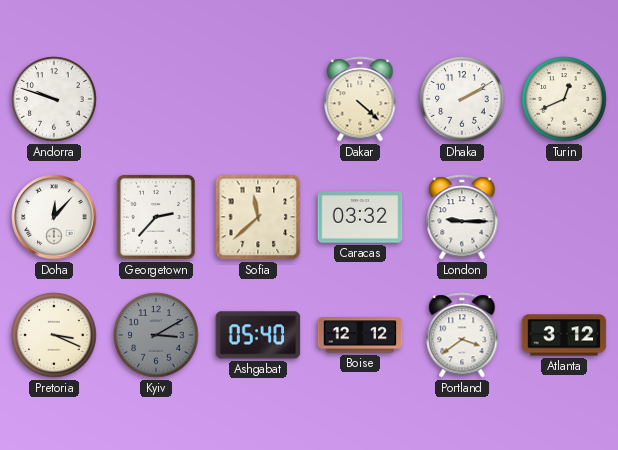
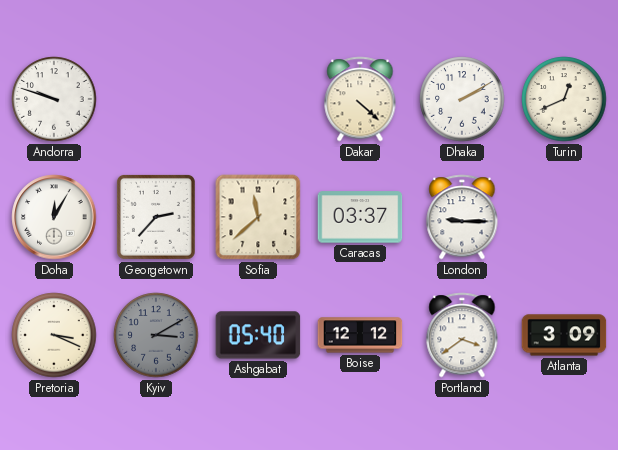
Doha: 12:07 -> 12:05
Caracas: 03:32 -> 03:37
Atlanta: 3:12 -> 3:09
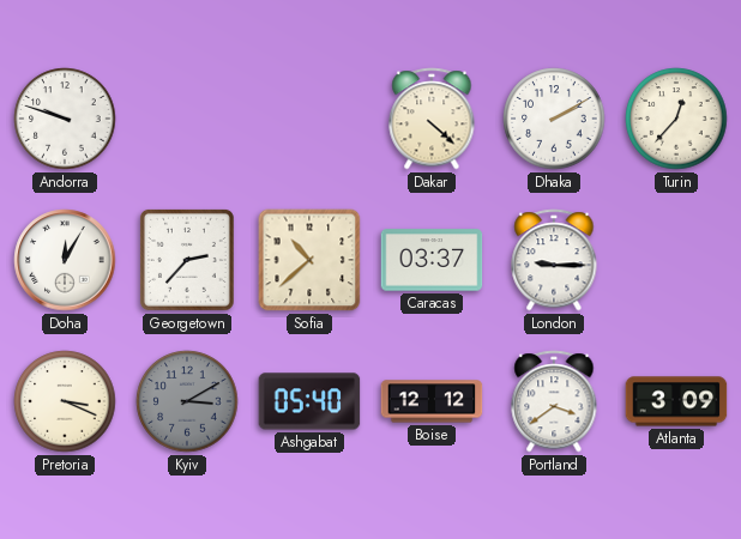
Turin: 12:41 -> 12:37
Sofia: 11:38 -> 10:38
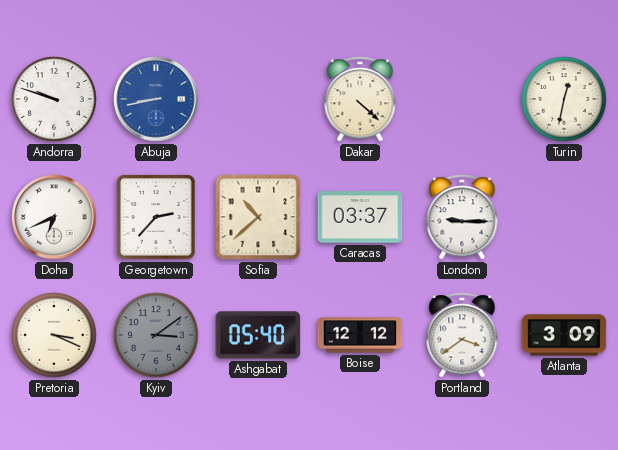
Abuja: none -> 8:43
Dhaka: 2:10 -> none
Turin: 12:37 -> 12:32
Doha: 12:05 -> 6:41
Kyiv: 3:10 -> 3:09
